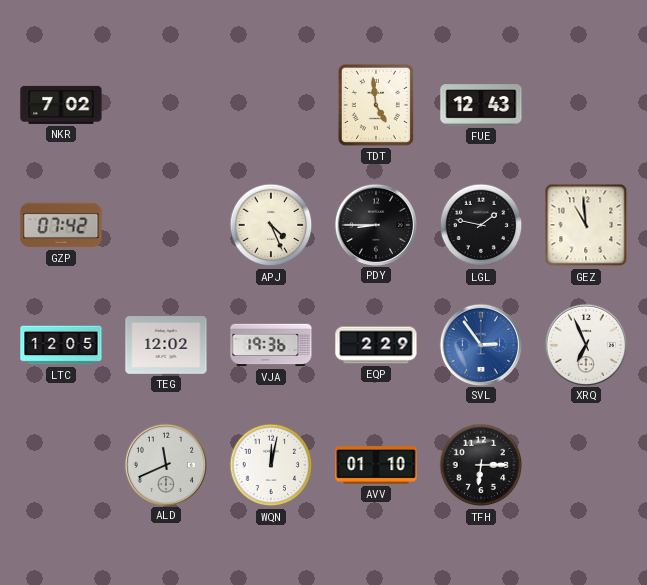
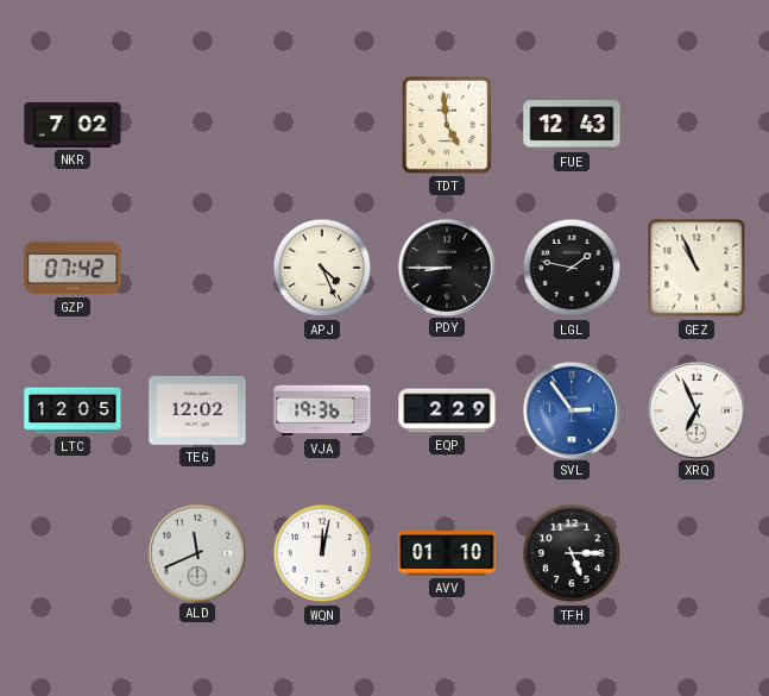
GEZ: 10:59 -> 10:56
TFH: 6:15 -> 5:15
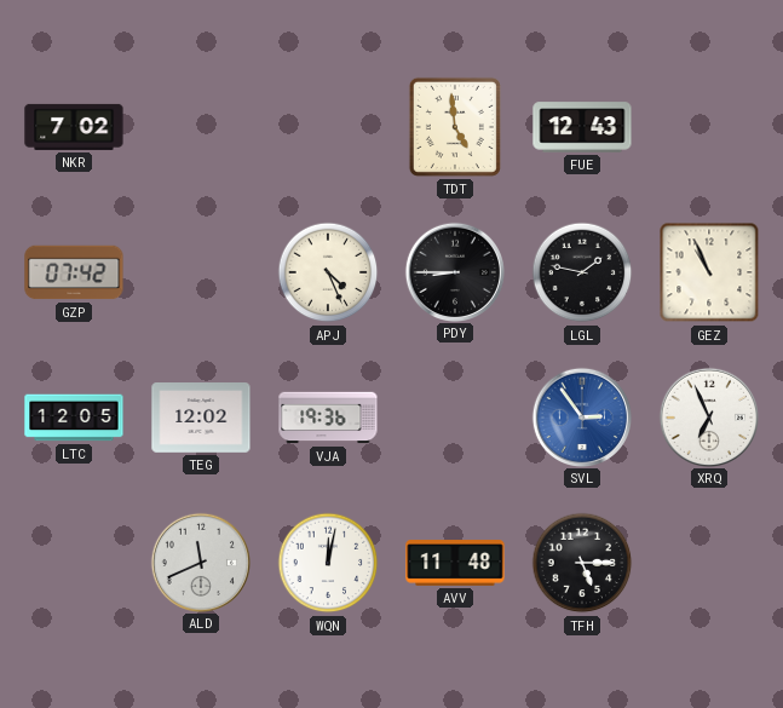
EQP: 2:29 -> none
AVV: 01:10 -> 11:48
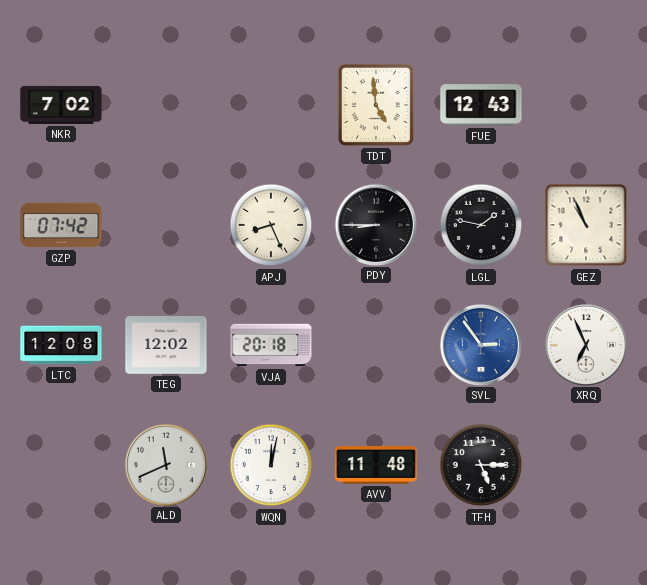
APJ: 4:26 -> 8:26
LTC: 12:05 -> 12:08
VJA: 19:36 -> 20:18
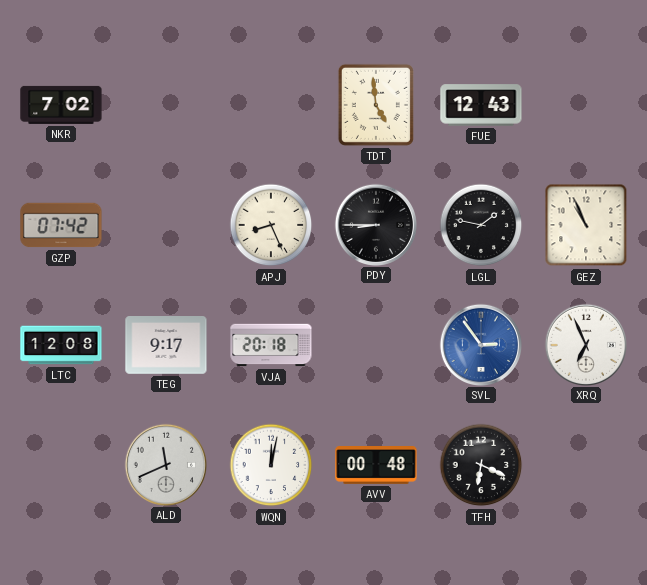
TEG: 12:02 -> 9:17
AVV: 11:48 -> 00:48
TFH: 5:15 -> 6:19
